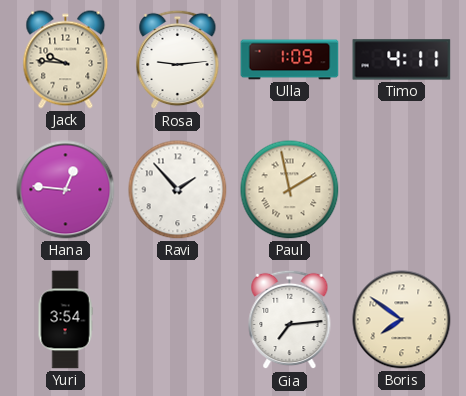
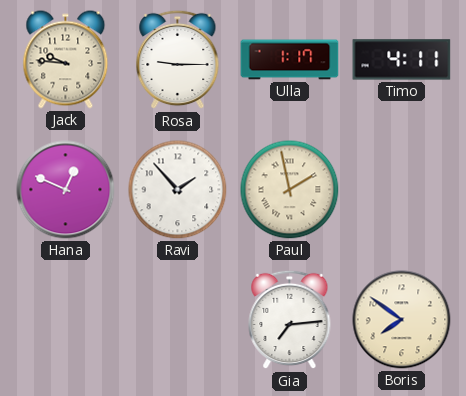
Rosa: 9:14 -> 9:15
Ulla: 1:09 -> 1:17
Hana: 12:46 -> 12:49
Yuri: 3:54 -> none
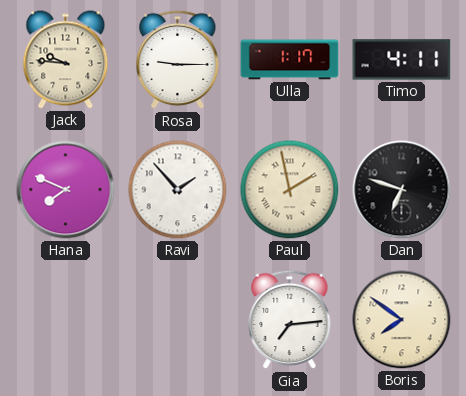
Hana: 12:49 -> 7:49
Dan: none -> 6:48
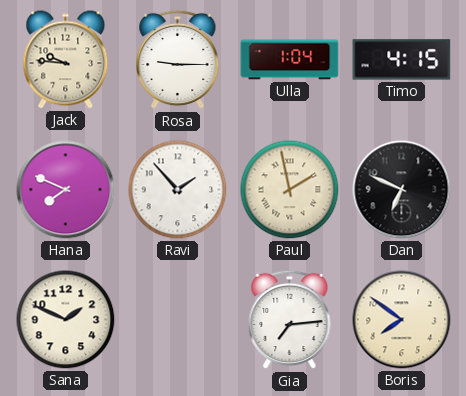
Ulla: 1:17 -> 1:04
Timo: 4:11 -> 4:15
Dan: 6:48 -> 6:49
Sana: none -> 1:49
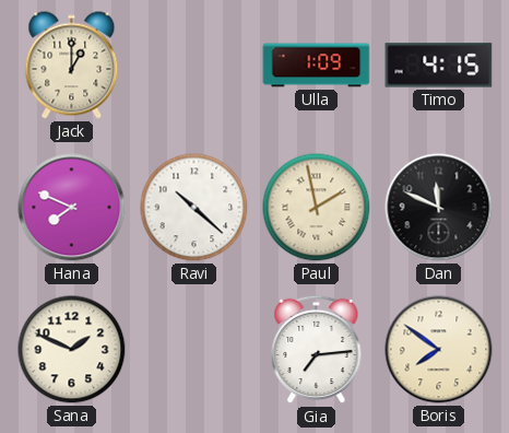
Jack: 9:46 -> 1:00
Rosa: 9:15 -> none
Ulla: 1:04 -> 1:09
Ravi: 1:53 -> 10:22
Dan: 6:49 -> 11:49
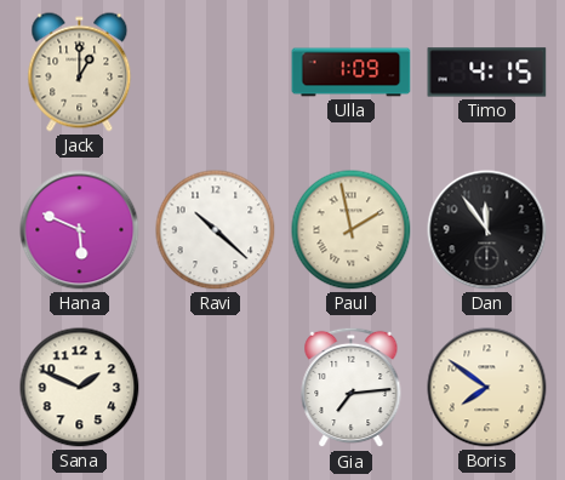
Hana: 7:49 -> 5:49
Dan: 11:49 -> 11:54
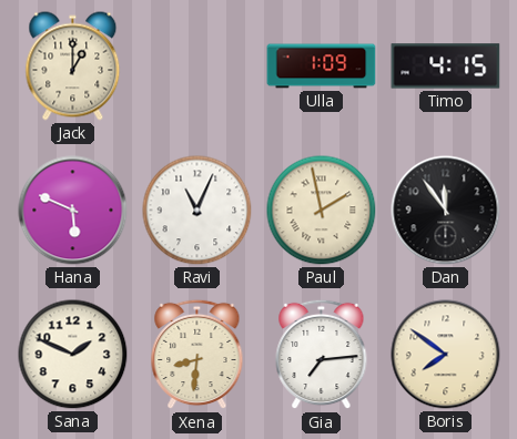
Ravi: 10:22 -> 11:04
Xena: none -> 8:31
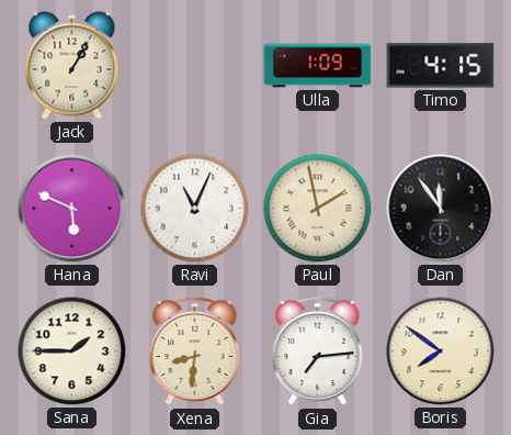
Jack: 1:00 -> 1:05
Sana: 1:49 -> 1:45
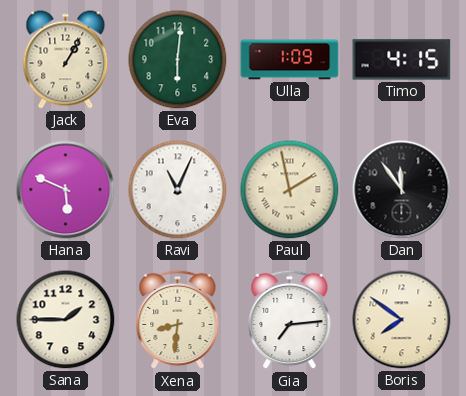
Eva: none -> 6:01
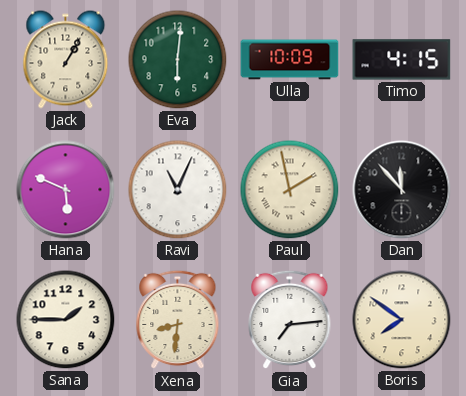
Ulla: 1:09 -> 10:09
Dan: 11:54 -> 11:53
